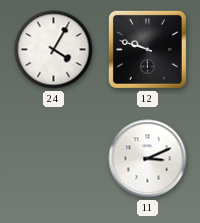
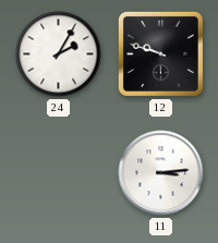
24: 4:05 -> 2:05
11: 3:11 -> 3:14
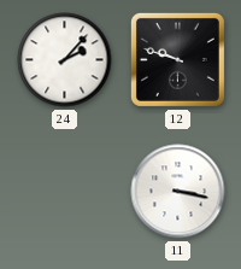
24: 2:05 -> 2:07
11: 3:14 -> 3:17
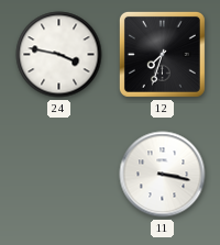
24: 2:07 -> 3:47
12: 9:48 -> 7:33
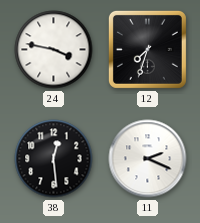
38: none -> 12:29
11: 3:17 -> 2:19
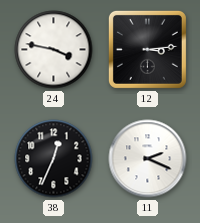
12: 7:33 -> 3:14
38: 12:29 -> 12:34
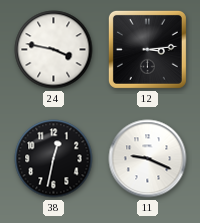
38: 12:34 -> 12:32
11: 2:19 -> 9:19
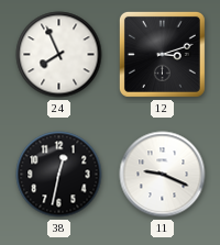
24: 3:47 -> 7:56
12: 3:14 -> 3:12
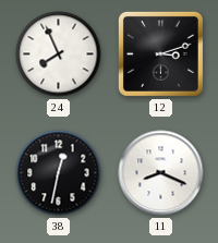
11: 9:19 -> 8:19
